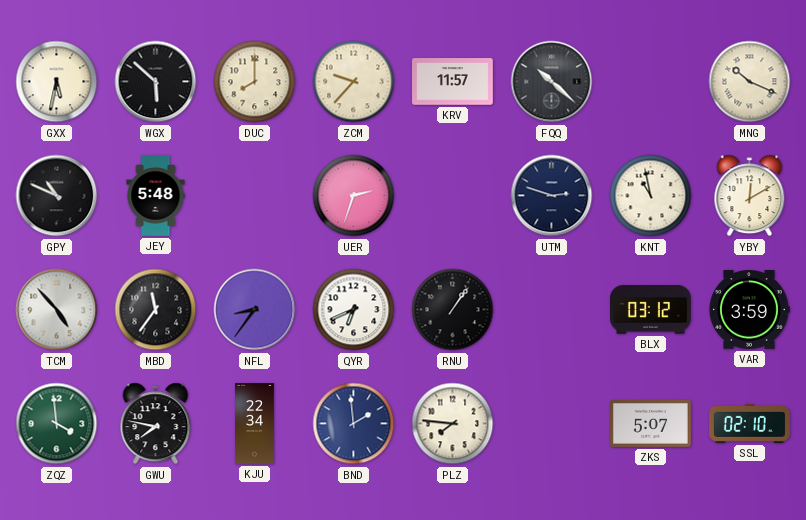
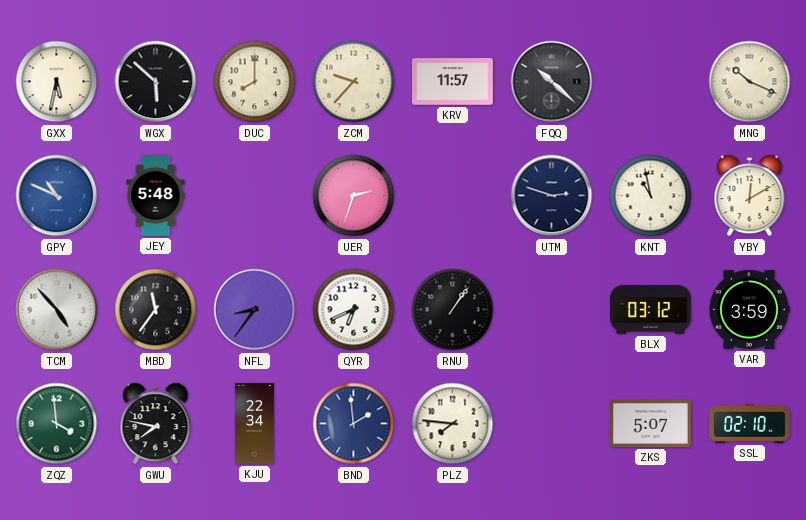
GPY dial: black -> blue
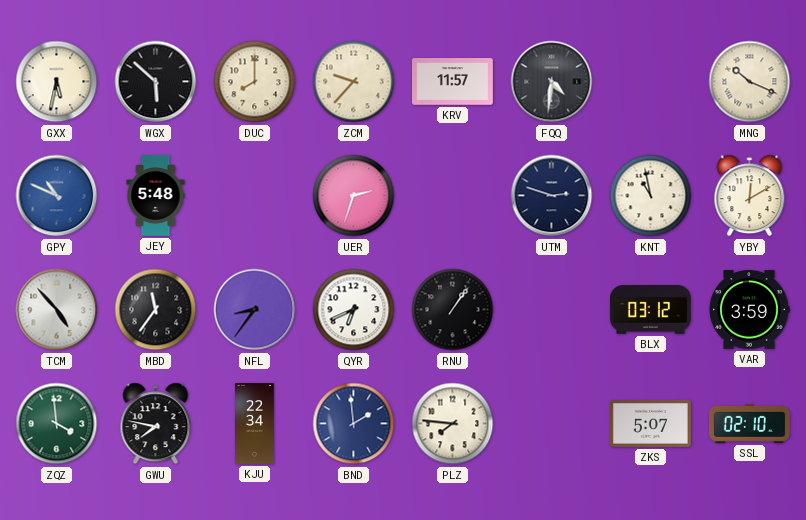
FQQ: 10:22 -> 4:31
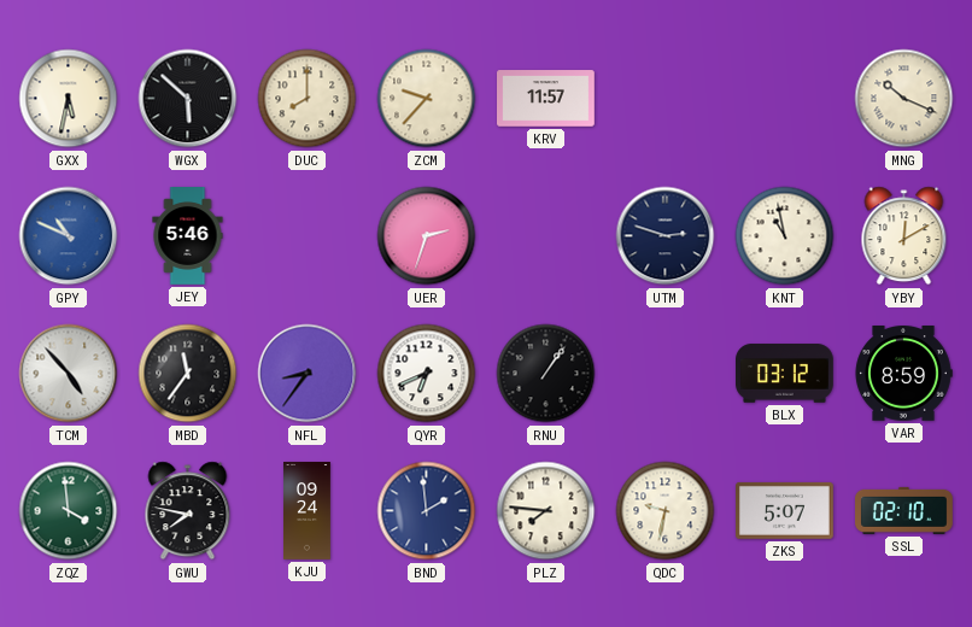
FQQ: 4:31 -> none
JEY: 5:48 -> 5:46
VAR: 3:59 -> 8:59
KJU: 22:34 -> 09:24
QDC: none -> 9:32
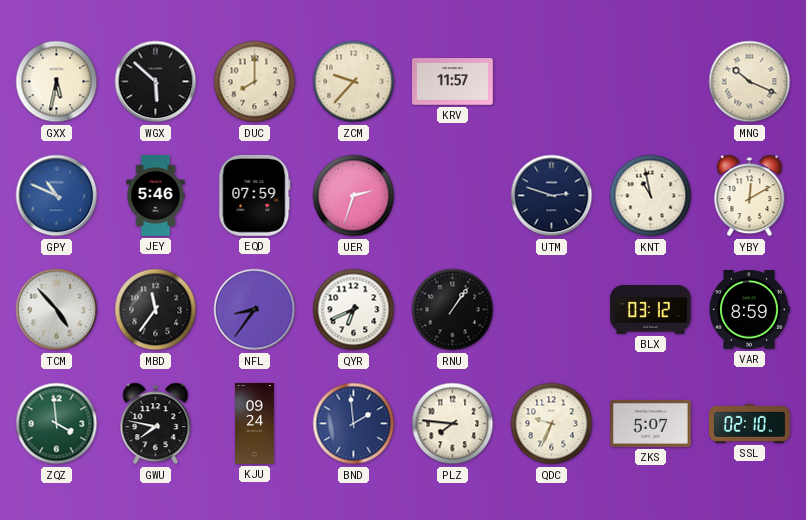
EQD: none -> 07:59
QDC: 9:32 -> 9:34
